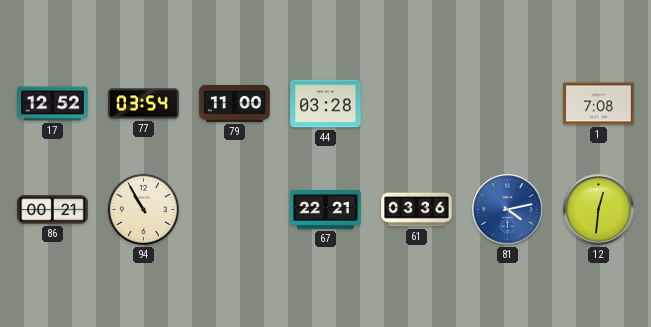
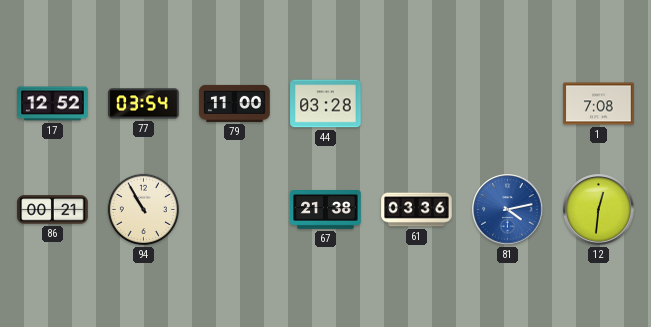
67: 22:21 -> 21:38
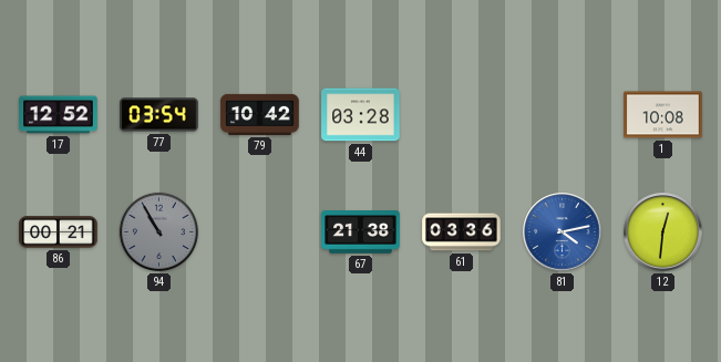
79: 11:00 -> 10:42
1: 7:08 -> 10:08
94 dial: cream -> grey
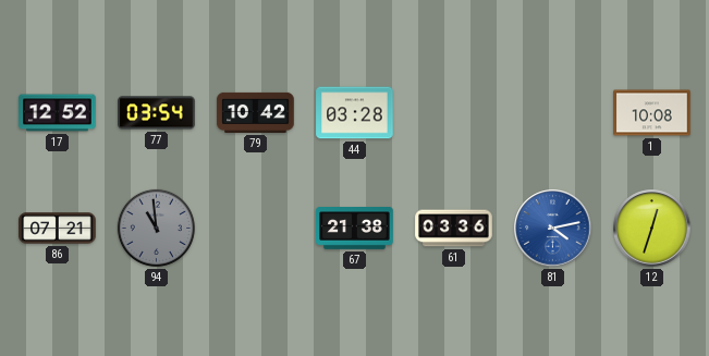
86: 00:21 -> 07:21
94: 10:55 -> 10:59
12: 12:31 -> 12:33
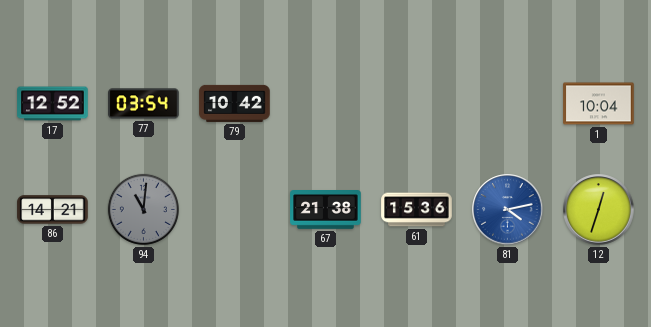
44: 03:28 -> none
1: 10:08 -> 10:04
86: 07:21 -> 14:21
94: 10:59 -> 11:01
61: 03:36 -> 15:36
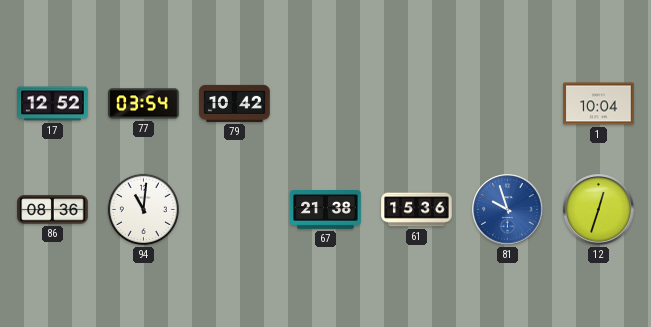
86: 14:21 -> 08:36
94 dial: grey -> white
81: 4:13 -> 9:57
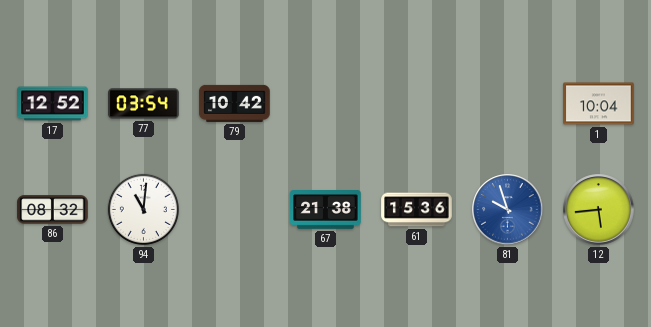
86: 08:36 -> 08:32
12: 12:33 -> 5:44
